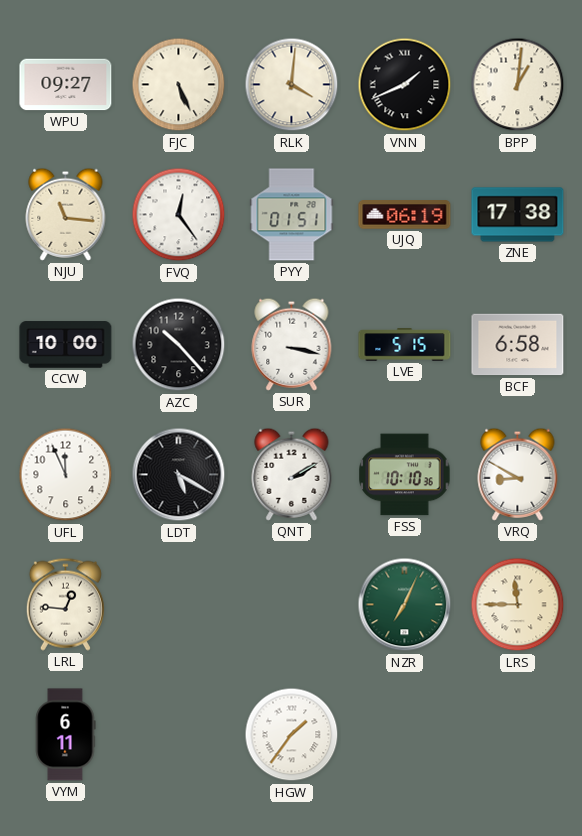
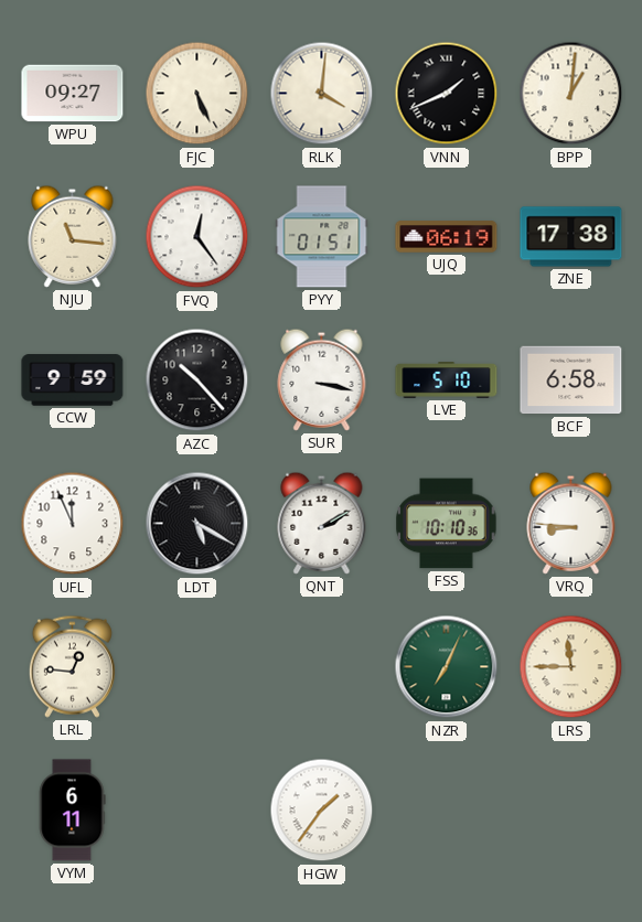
CCW: 10:00 -> 9:59
LVE: 5:15 -> 5:10
VRQ: 8:50 -> 8:46
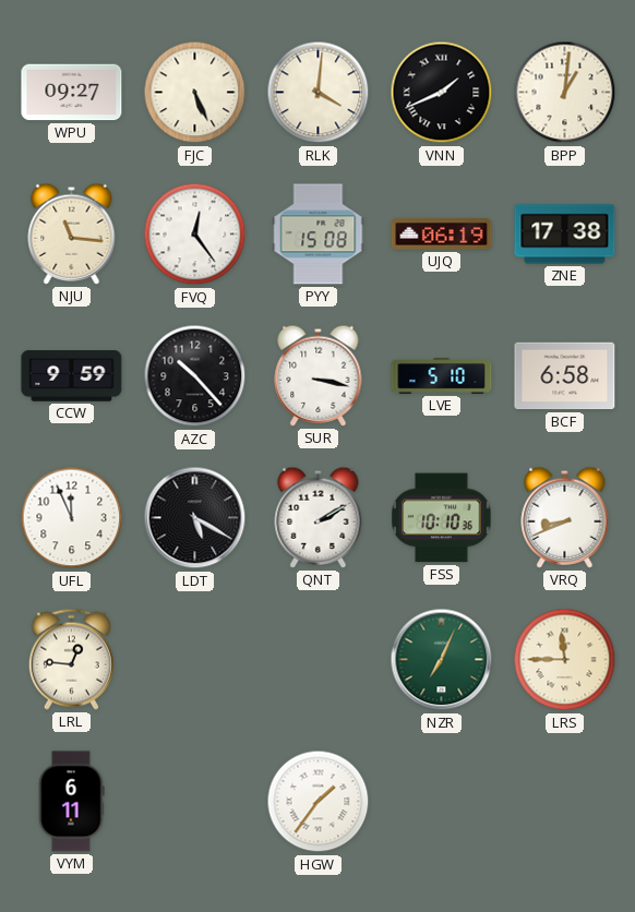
PYY: 01:51 -> 15:08
VRQ: 8:46 -> 8:41
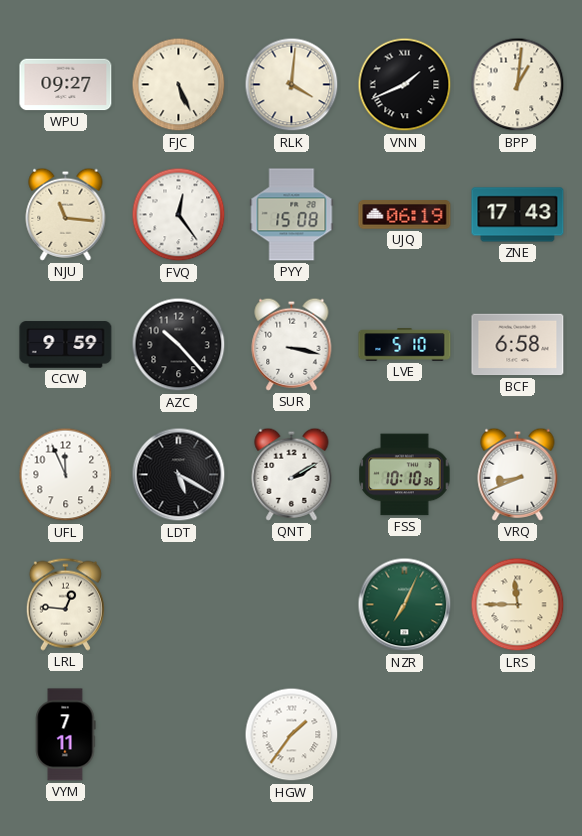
ZNE: 17:38 -> 17:43
VYM: 6:11 -> 7:11
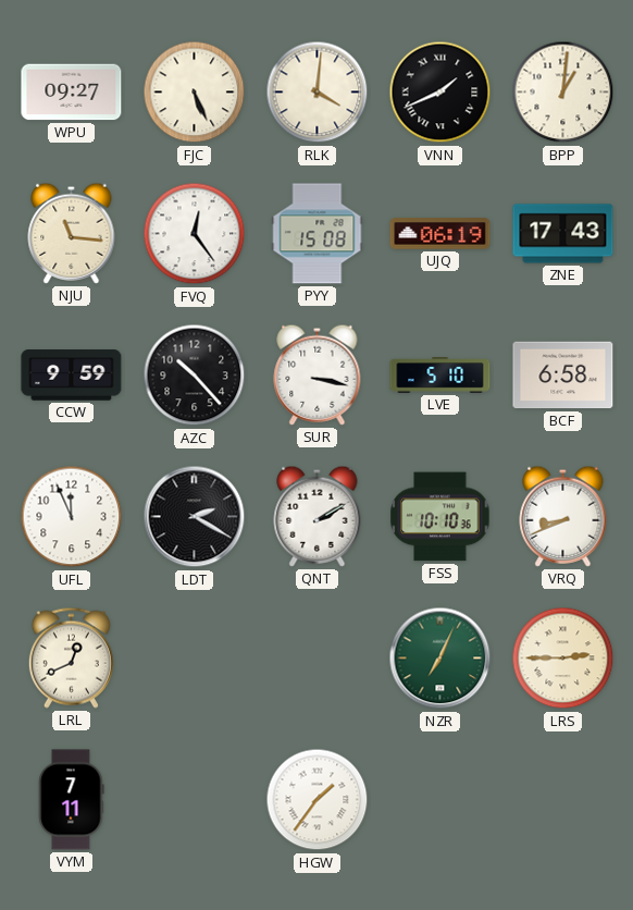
LDT: 5:20 -> 2:20
LRL: 12:46 -> 12:41
LRS: 11:45 -> 2:45
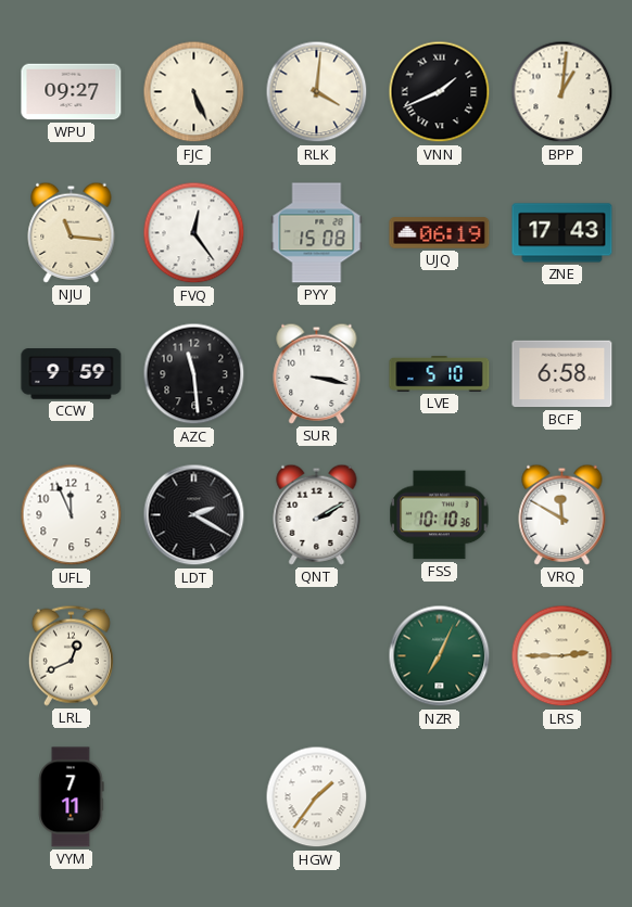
AZC: 10:23 -> 11:29
VRQ: 8:41 -> 11:50
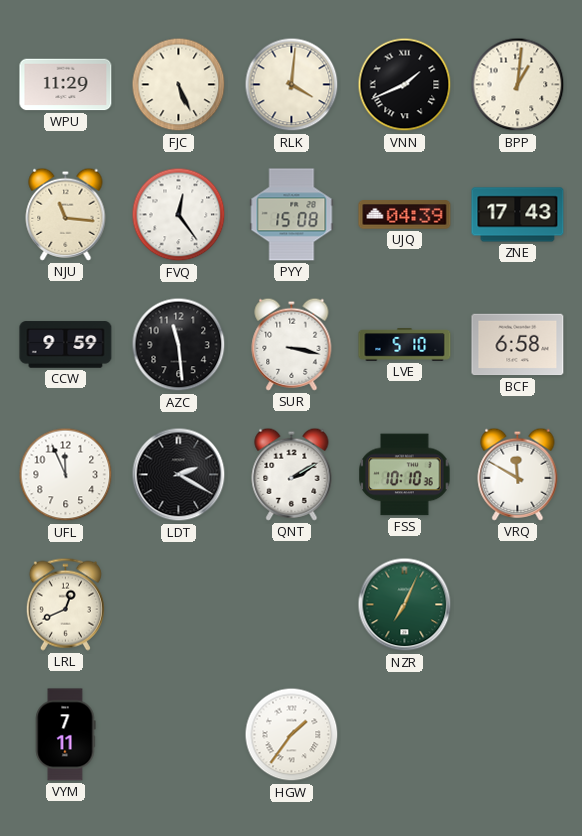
WPU: 09:27 -> 11:29
UJQ: 06:19 -> 04:39
LRS: 2:45 -> none
